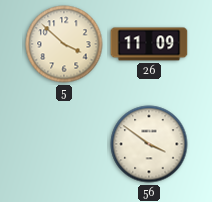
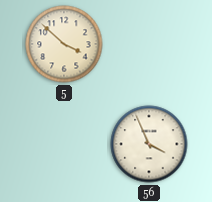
26: 11:09 -> none
56: 3:51 -> 3:56
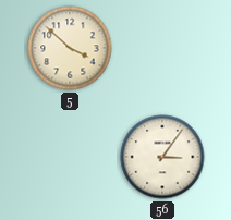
56: 3:56 -> 3:06
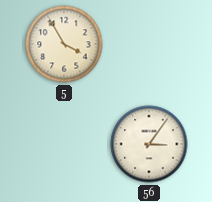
5: 3:52 -> 3:55
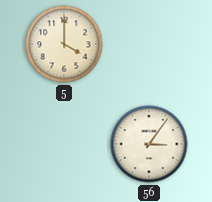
5: 3:55 -> 4:00
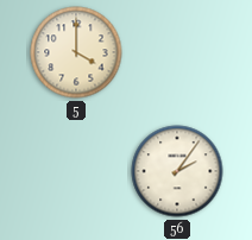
56: 3:06 -> 2:06
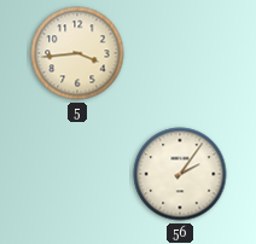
5: 4:00 -> 3:44
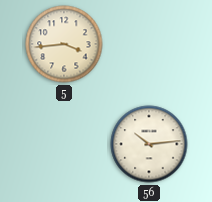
56: 2:06 -> 10:14
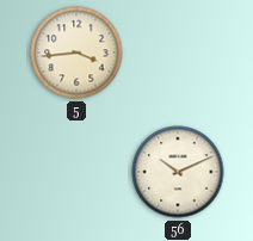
56: 10:14 -> 10:11
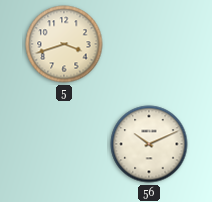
5: 3:44 -> 3:42
